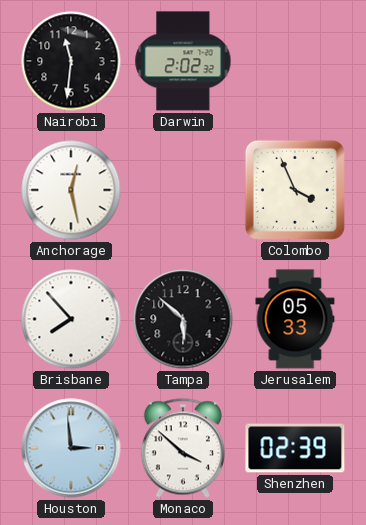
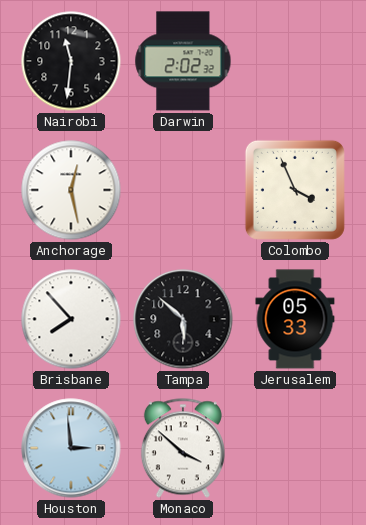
Shenzhen: 02:39 -> none
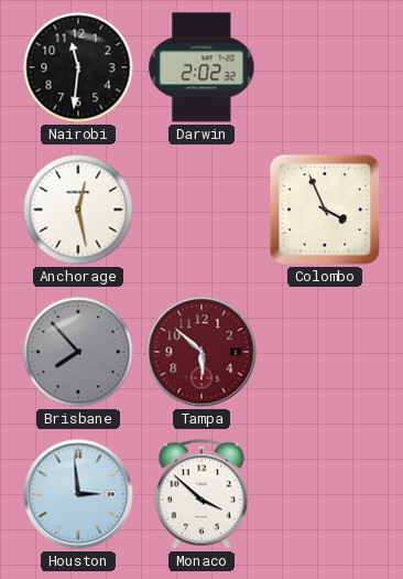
Brisbane dial: white -> grey
Tampa dial: black -> burgundy
Jerusalem: 05:33 -> none
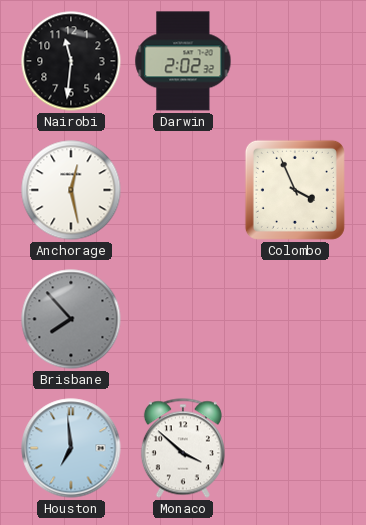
Tampa: 5:52 -> none
Houston: 2:59 -> 6:59
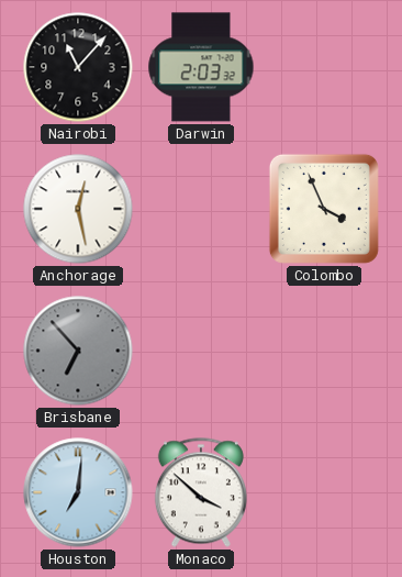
Nairobi: 11:31 -> 11:07
Darwin: 2:02 -> 2:03
Brisbane: 7:53 -> 6:53
Houston: 6:59 -> 7:01
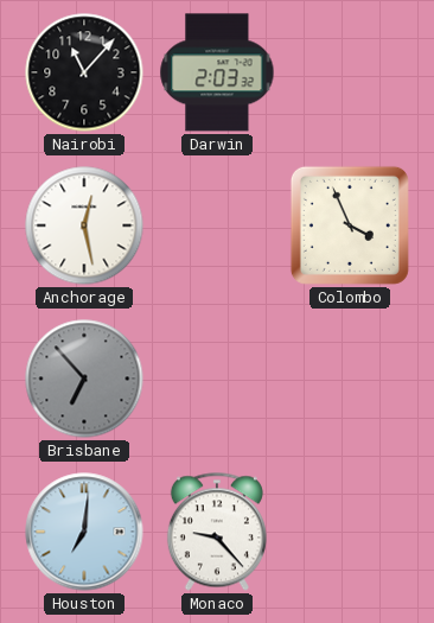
Monaco: 3:52 -> 9:23
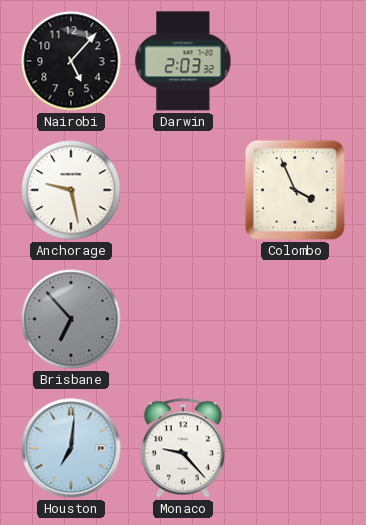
Nairobi: 11:07 -> 5:07
Anchorage: 12:28 -> 9:28
